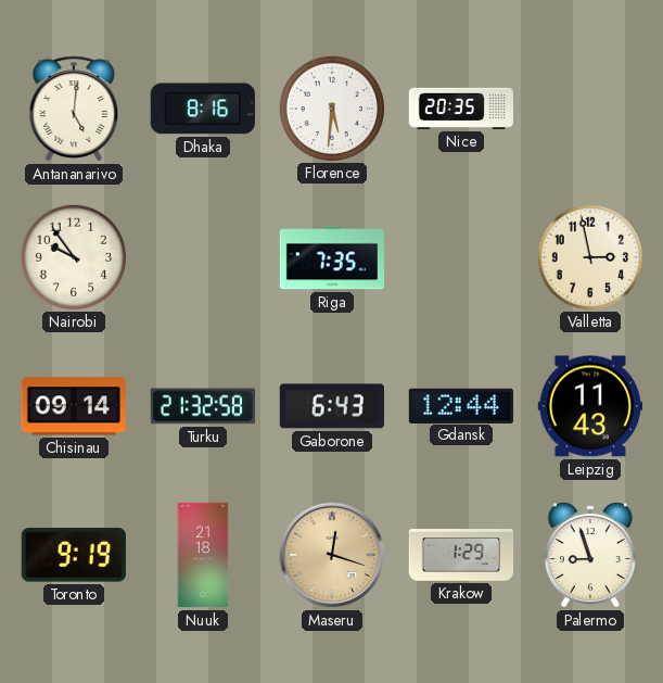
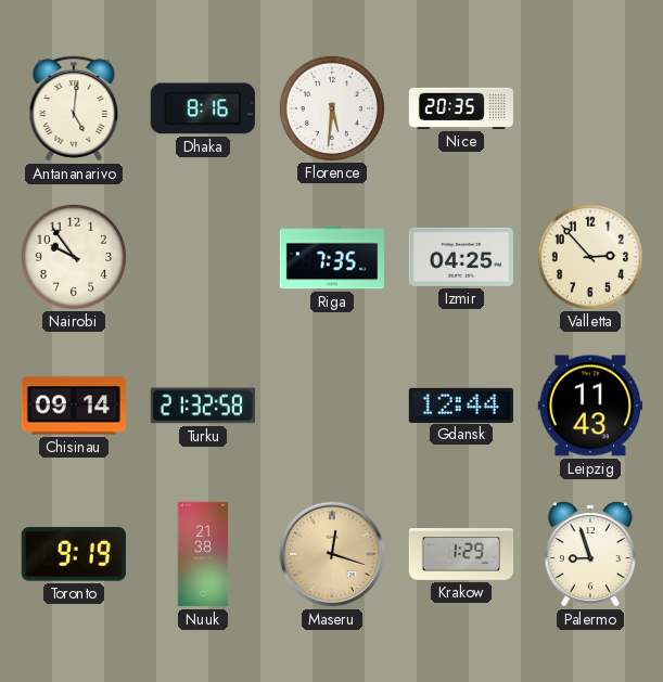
Izmir: none -> 04:25
Valletta: 2:58 -> 2:53
Gaborone: 6:43 -> none
Nuuk: 21:18 -> 21:38
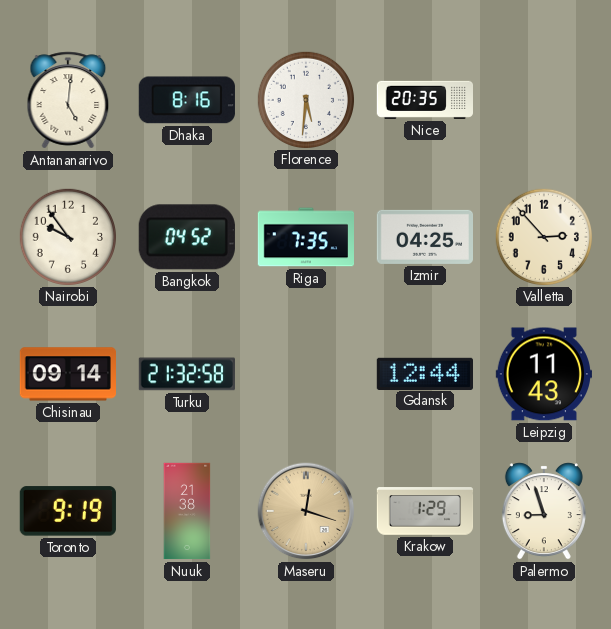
Bangkok: none -> 04:52
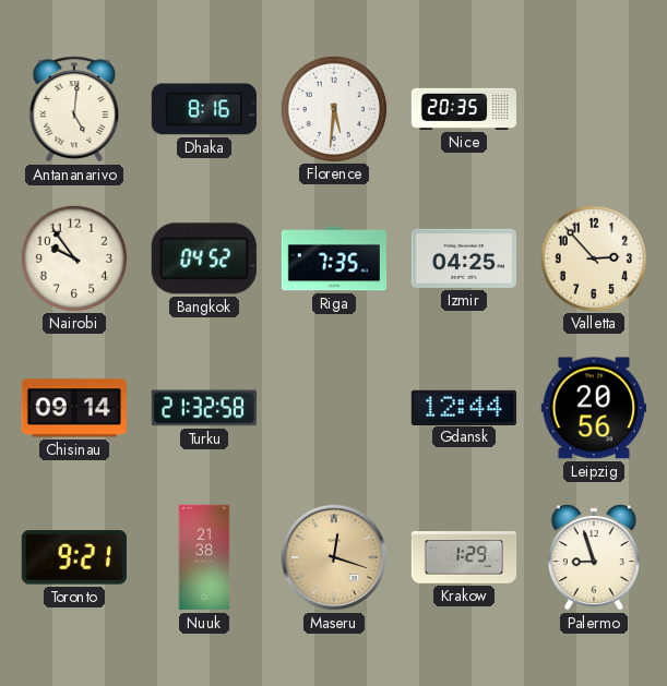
Leipzig: 11:43 -> 20:56
Toronto: 9:19 -> 9:21
